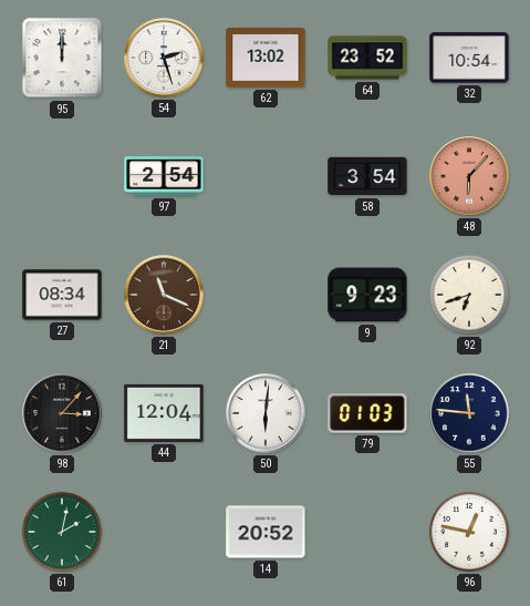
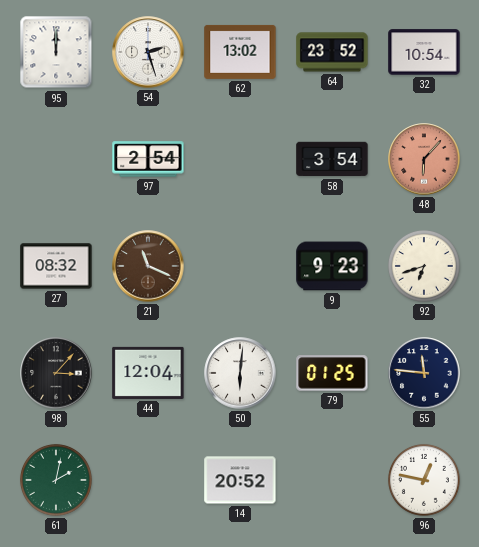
27: 08:34 -> 08:32
79: 01:03 -> 01:25
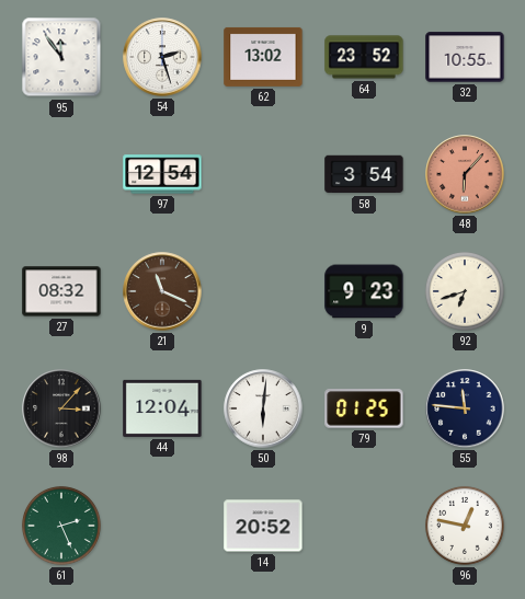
95: 12:00 -> 11:54
32: 10:54 -> 10:55
97: 2:54 -> 12:54
61: 2:02 -> 2:26
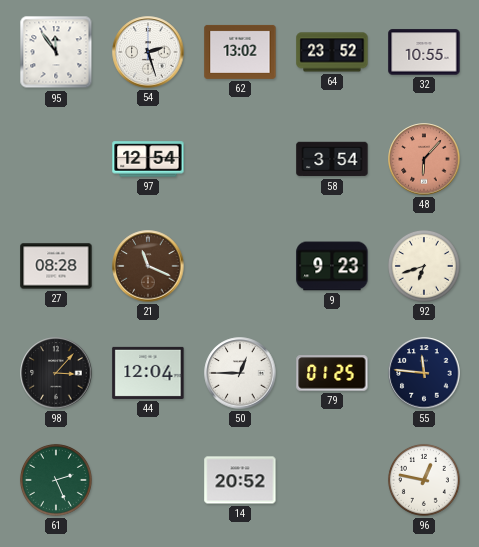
27: 08:32 -> 08:28
50: 6:01 -> 12:45
